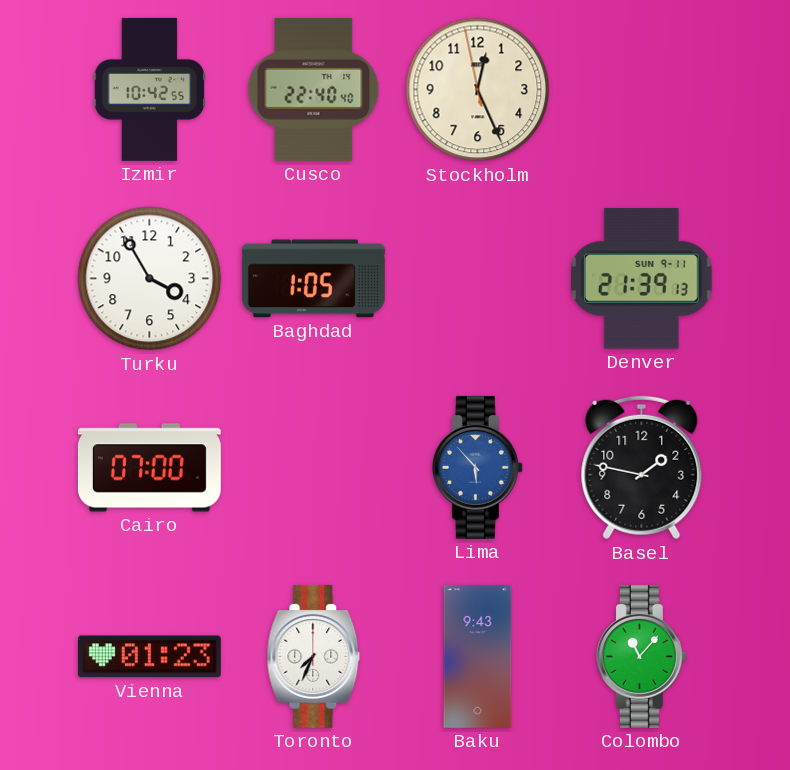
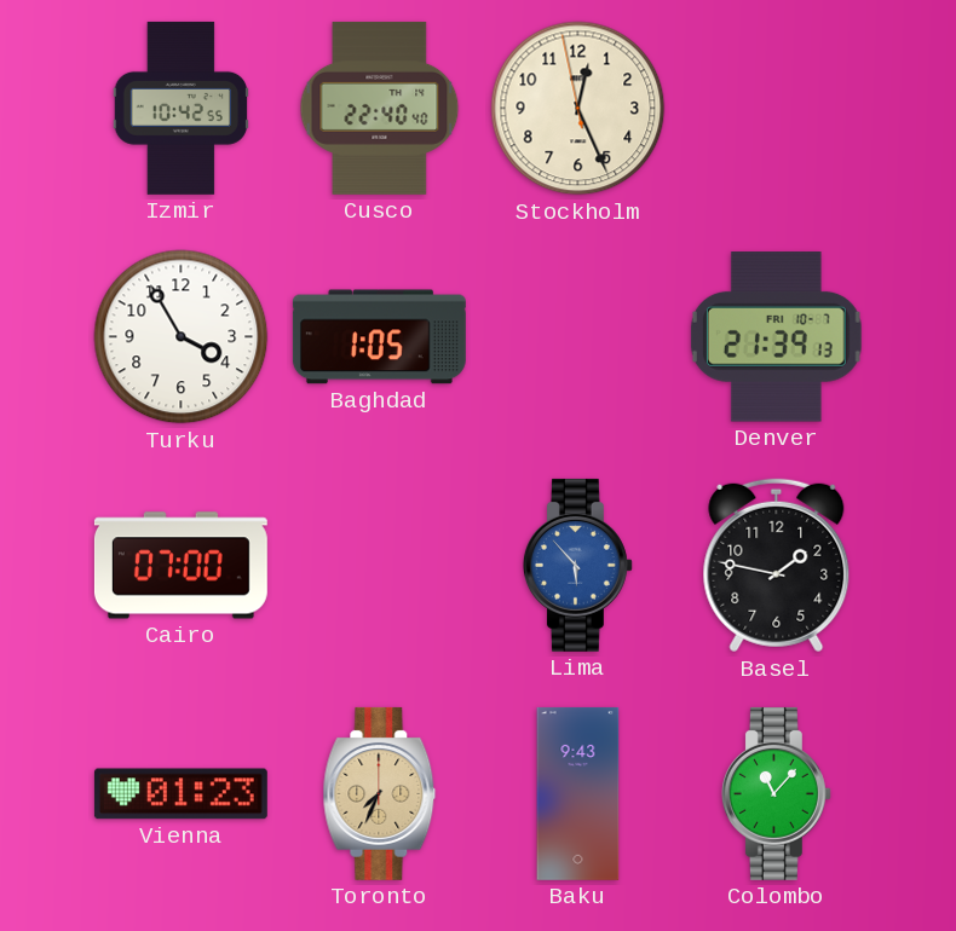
Denver date: SUN 9-11 -> FRI 10-7
Toronto dial: white -> champagne
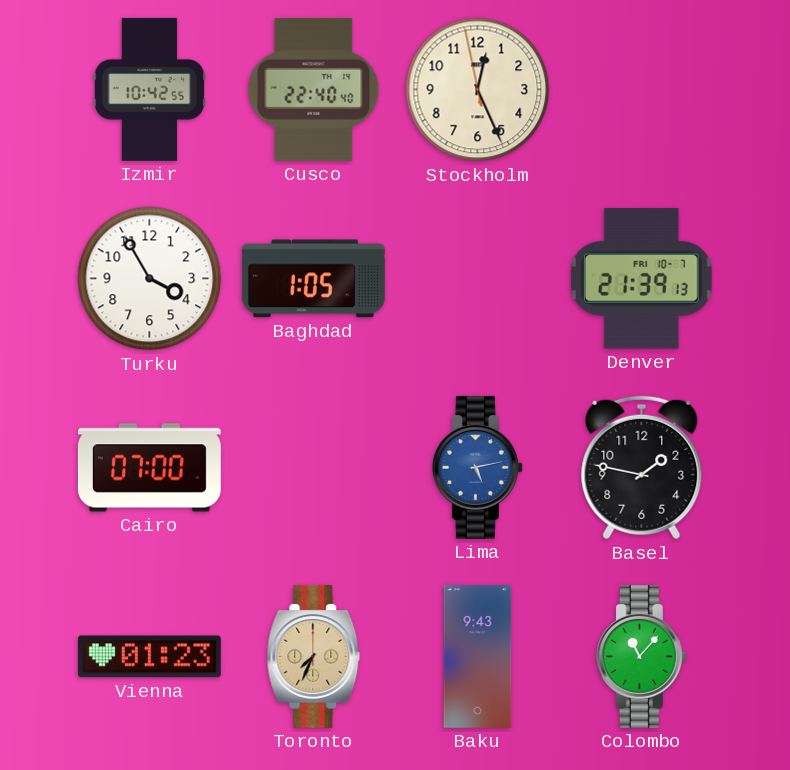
Lima: 5:53 -> 5:13
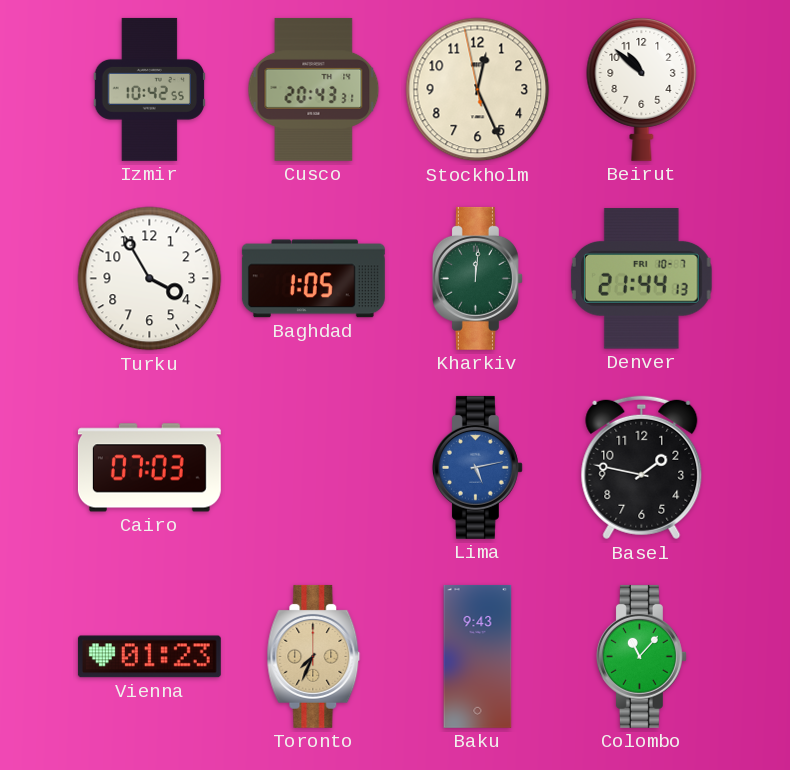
Cusco: 22:40 -> 20:43
Beirut: none -> 10:52
Kharkiv: none -> 12:01
Denver: 21:39 -> 21:44
Cairo: 07:00 -> 07:03
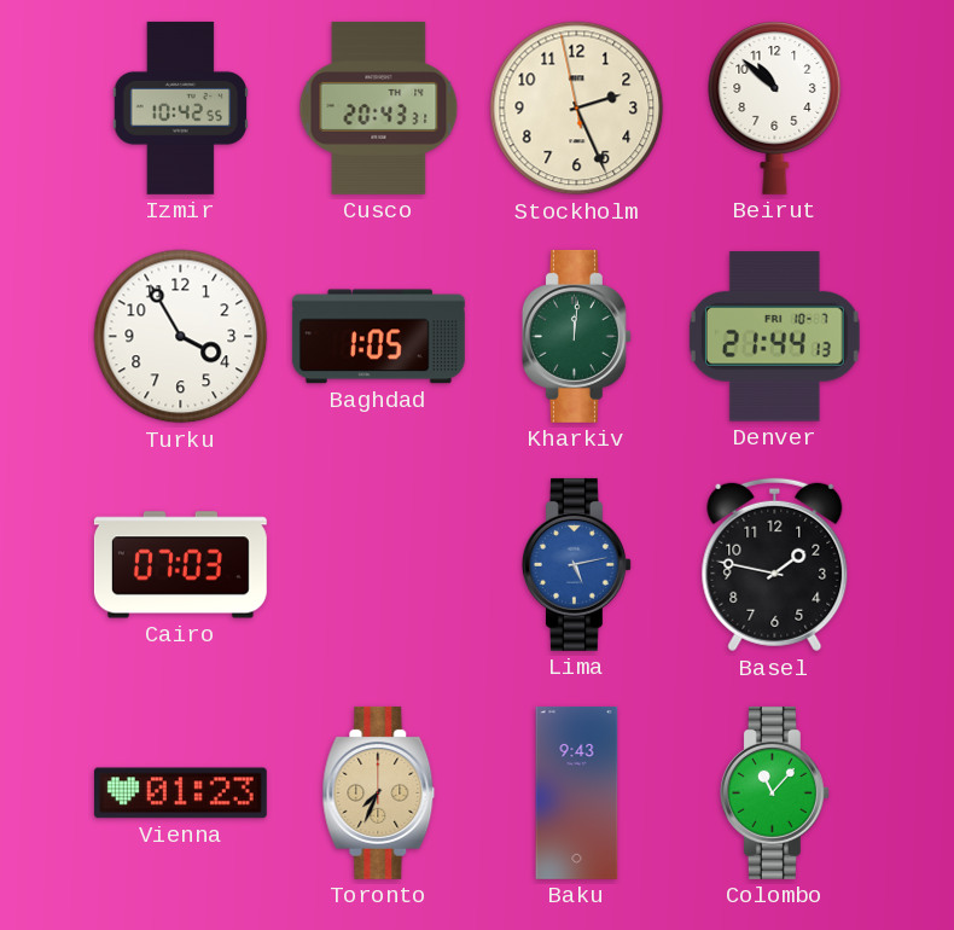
Stockholm: 12:25 -> 2:25
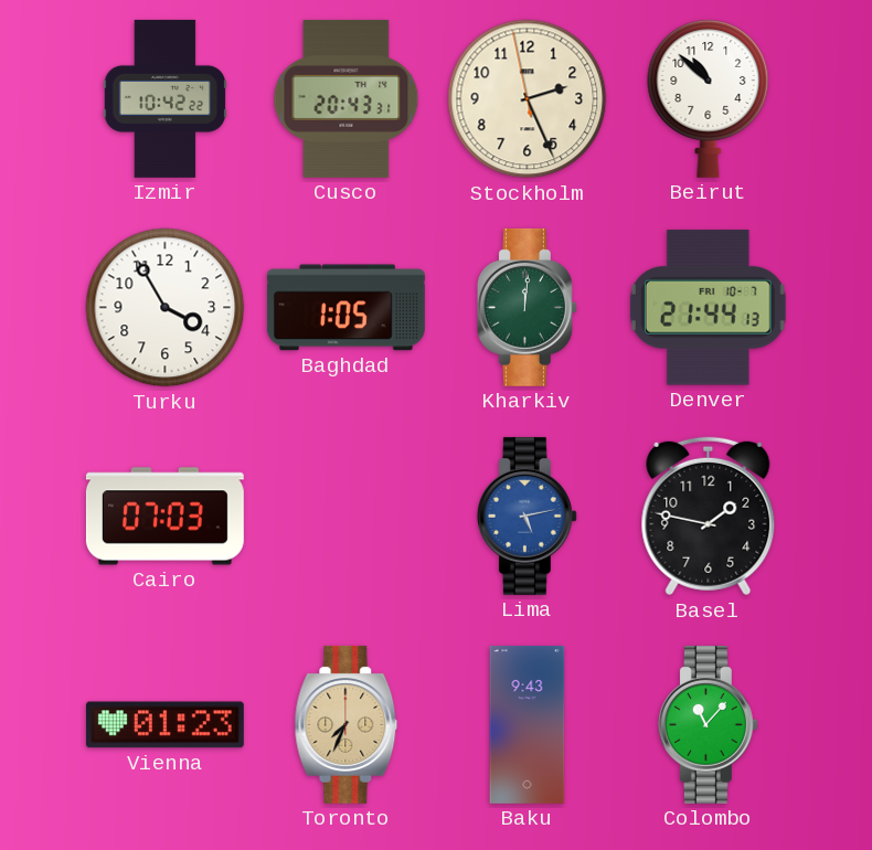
Izmir: 10:42:55 -> 10:42:22
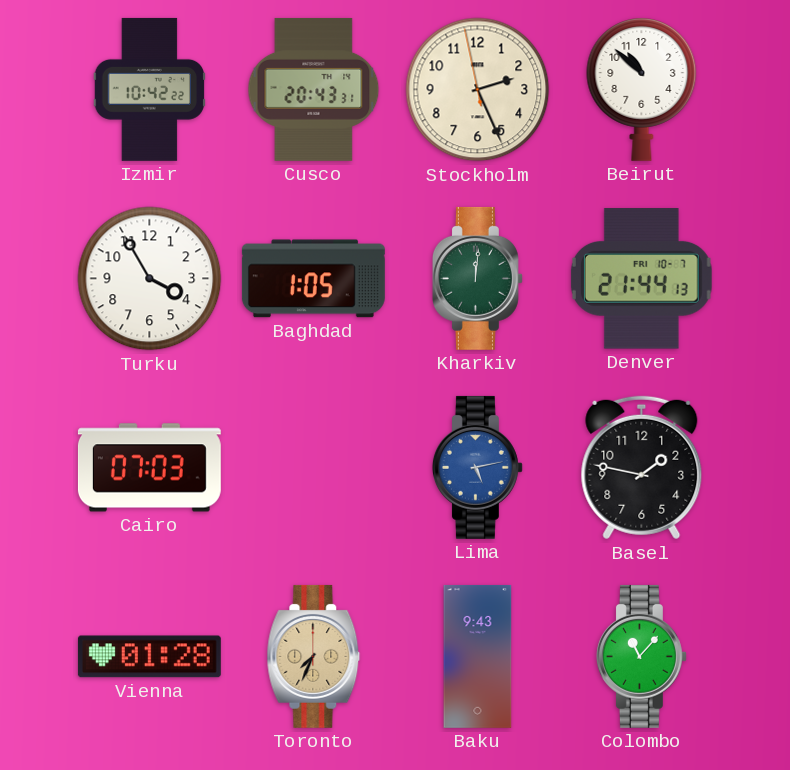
Vienna: 01:23 -> 01:28
